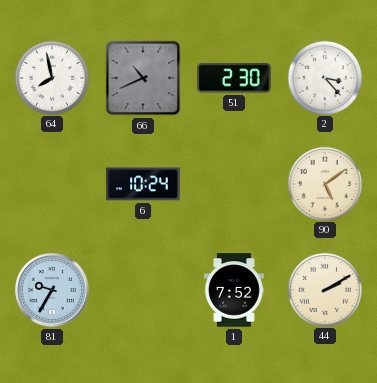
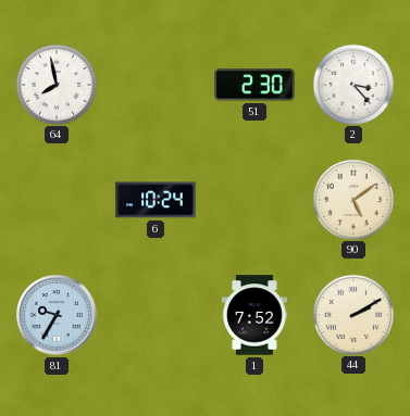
66: 10:41 -> none
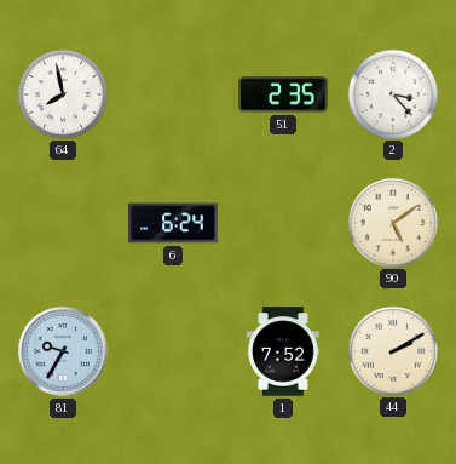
51: 2:30 -> 2:35
6: 10:24 -> 6:24
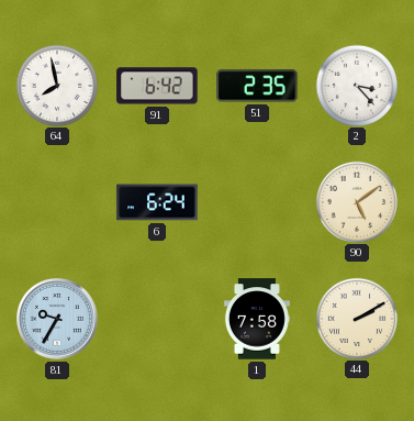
91: none -> 6:42
1: 7:52 -> 7:58
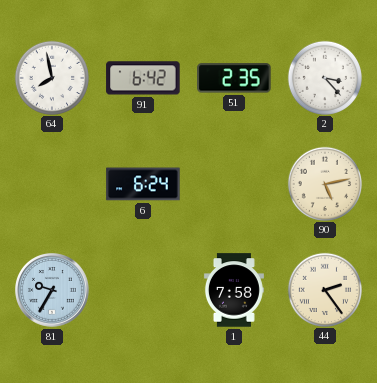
90: 5:09 -> 5:13
44: 2:10 -> 2:24
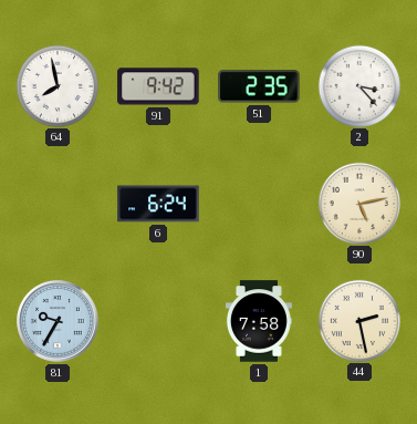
91: 6:42 -> 9:42
44: 2:24 -> 2:28
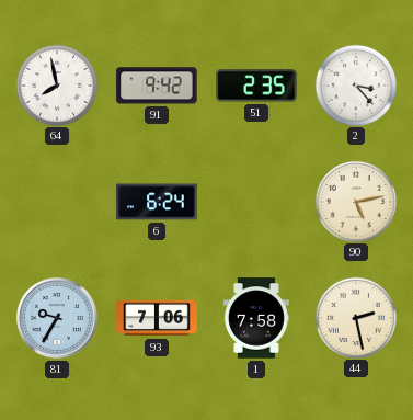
93: none -> 7:06
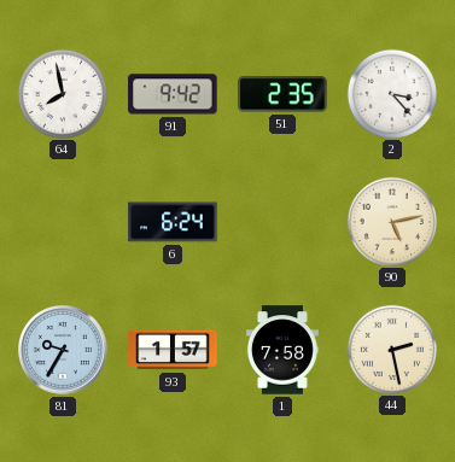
93: 7:06 -> 1:57
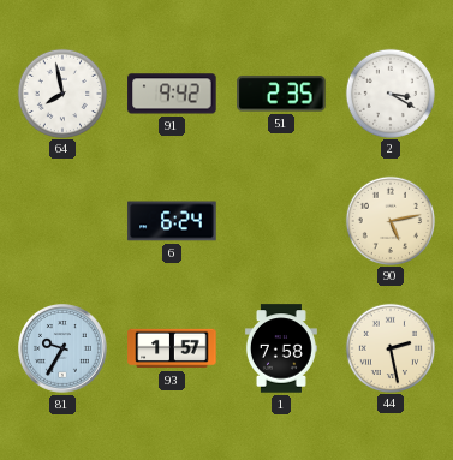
2: 3:23 -> 3:20
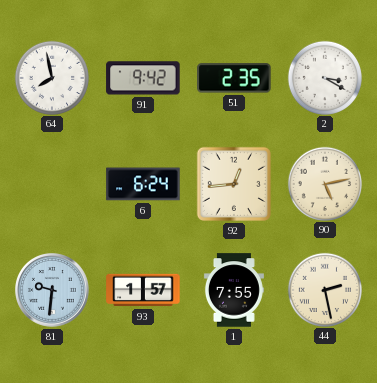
92: none -> 12:44
81: 9:35 -> 9:31
1: 7:58 -> 7:55
